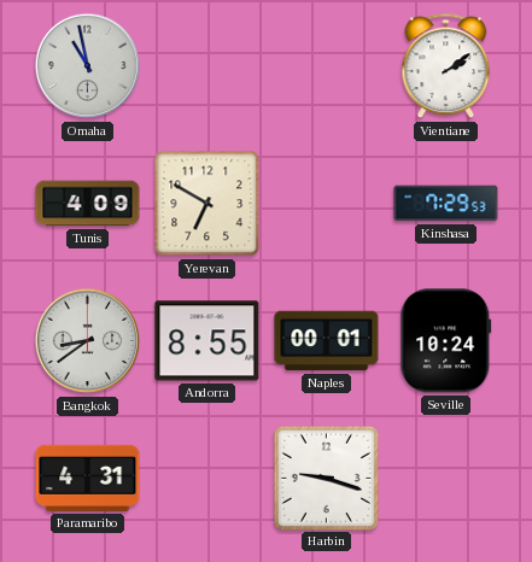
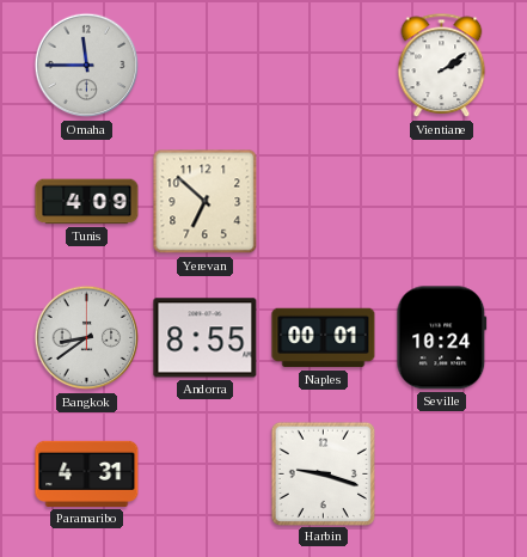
Omaha: 10:58 -> 11:45
Yerevan: 6:50 -> 6:52
Kinshasa: 7:29 -> none
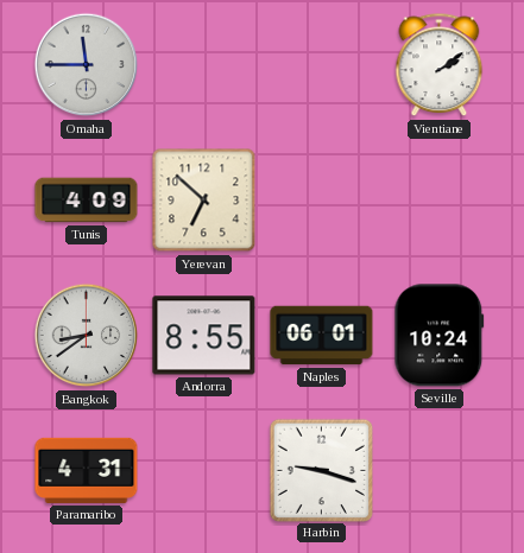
Naples: 00:01 -> 06:01
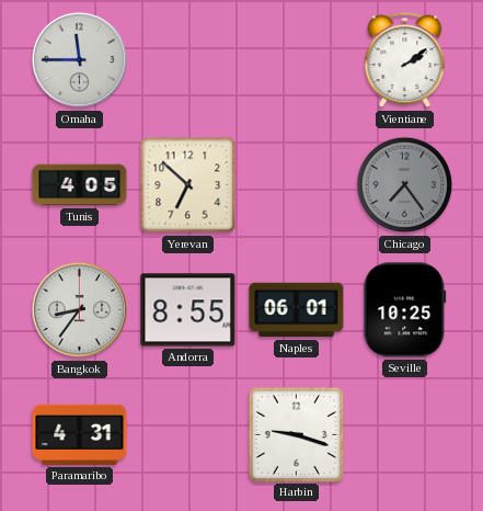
Tunis: 4:09 -> 4:05
Chicago: none -> 7:24
Bangkok: 8:39 -> 8:36
Seville: 10:24 -> 10:25
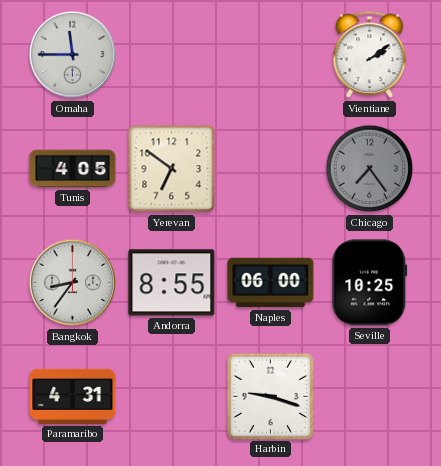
Yerevan: 6:52 -> 6:51
Naples: 06:01 -> 06:00
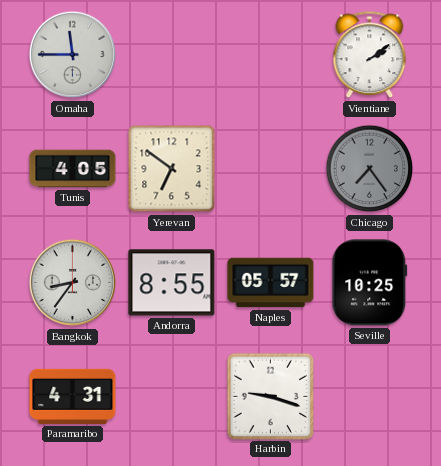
Naples: 06:00 -> 05:57
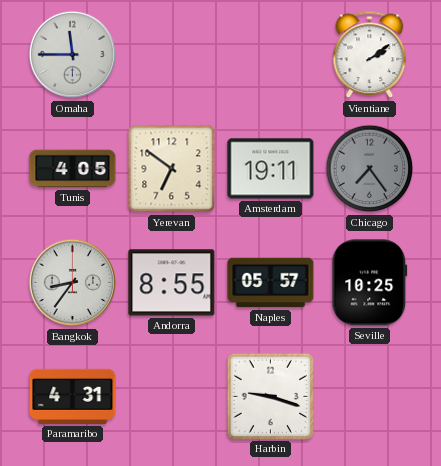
Amsterdam: none -> 19:11
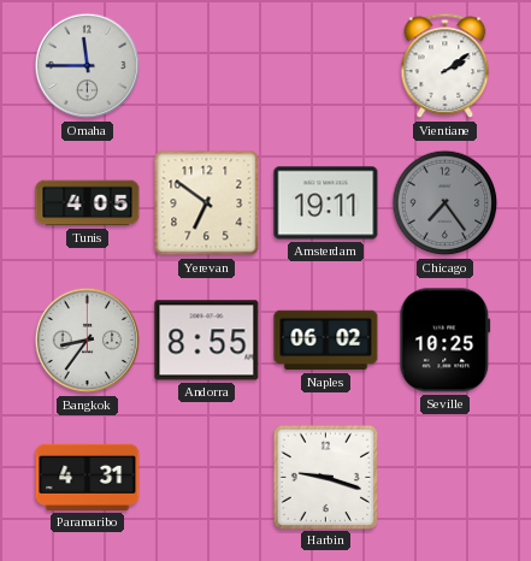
Naples: 05:57 -> 06:02
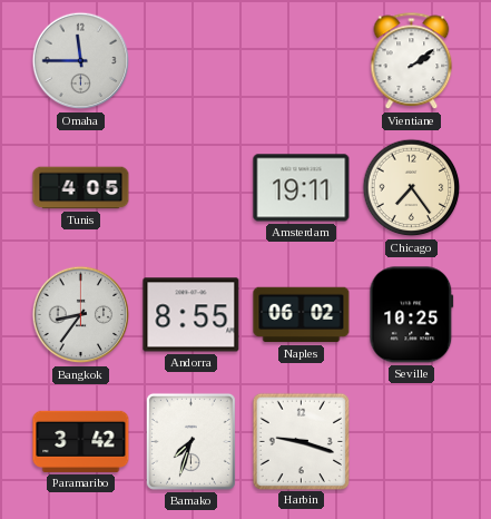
Yerevan: 6:51 -> none
Chicago dial: grey -> cream
Paramaribo: 4:31 -> 3:42
Bamako: none -> 7:33
